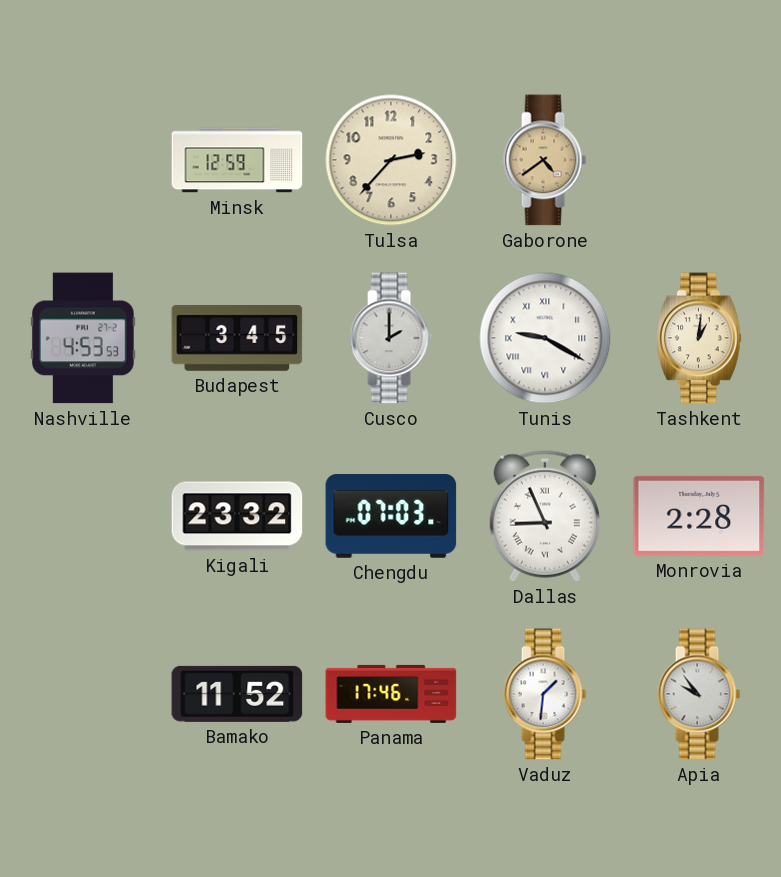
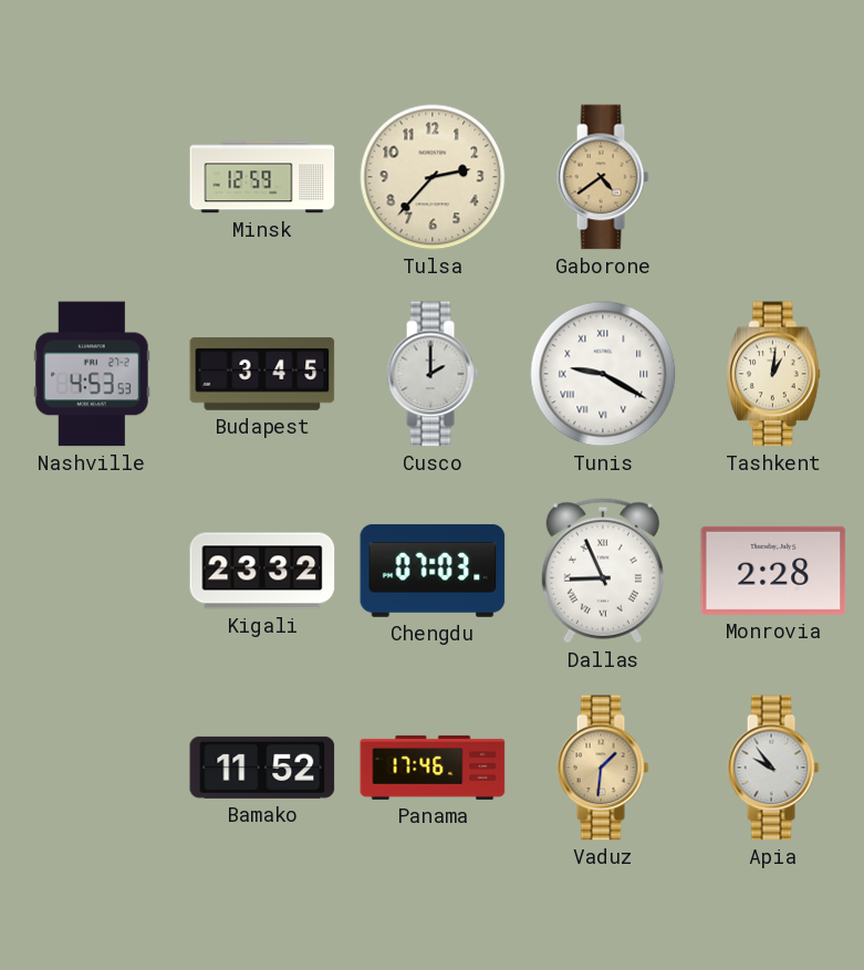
Vaduz dial: white -> champagne
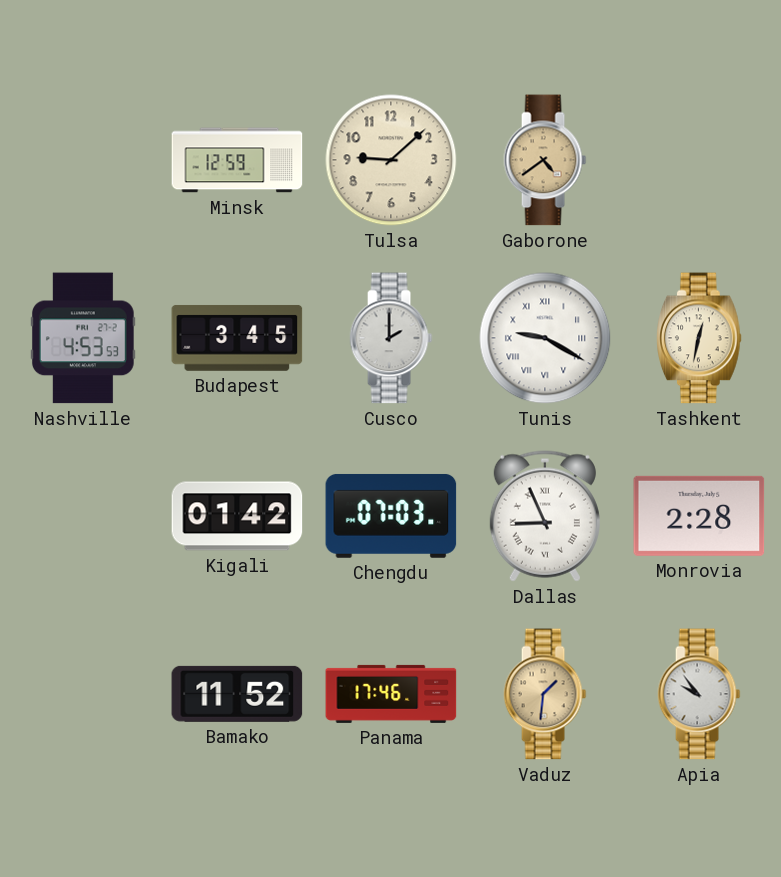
Tulsa: 2:37 -> 9:08
Tashkent: 1:01 -> 12:32
Kigali: 23:32 -> 01:42
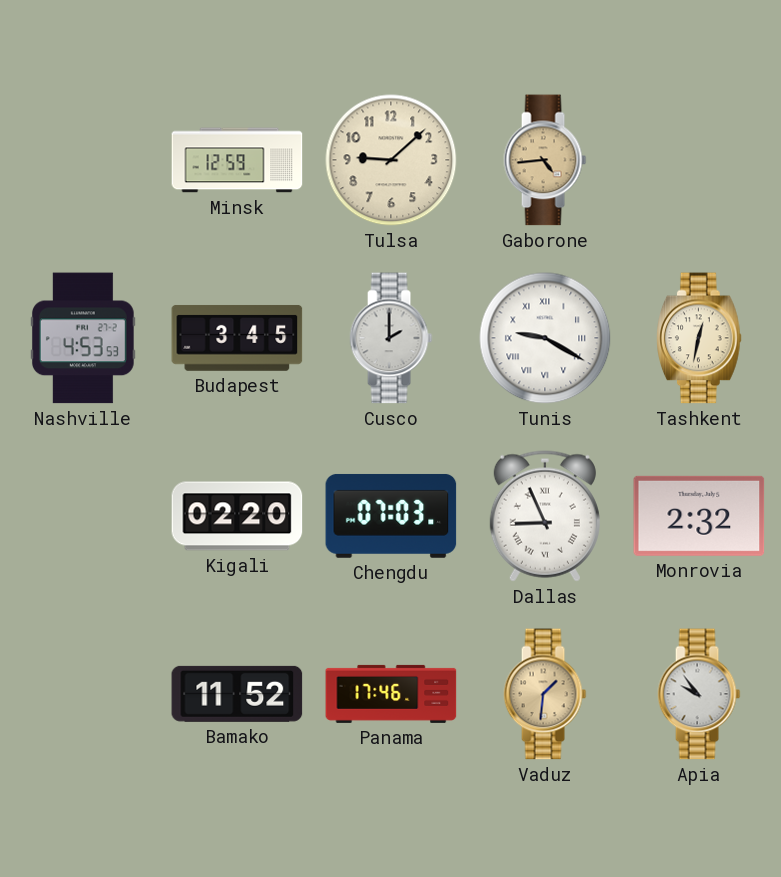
Gaborone: 4:39 -> 4:44
Kigali: 01:42 -> 02:20
Monrovia: 2:28 -> 2:32
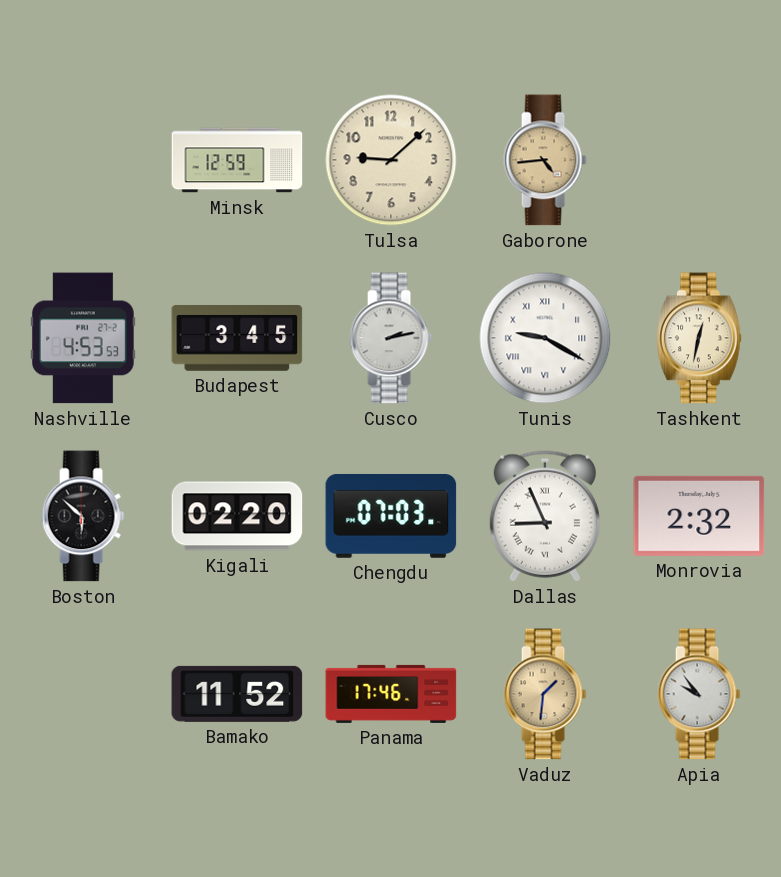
Cusco: 2:00 -> 2:13
Boston: none -> 5:52
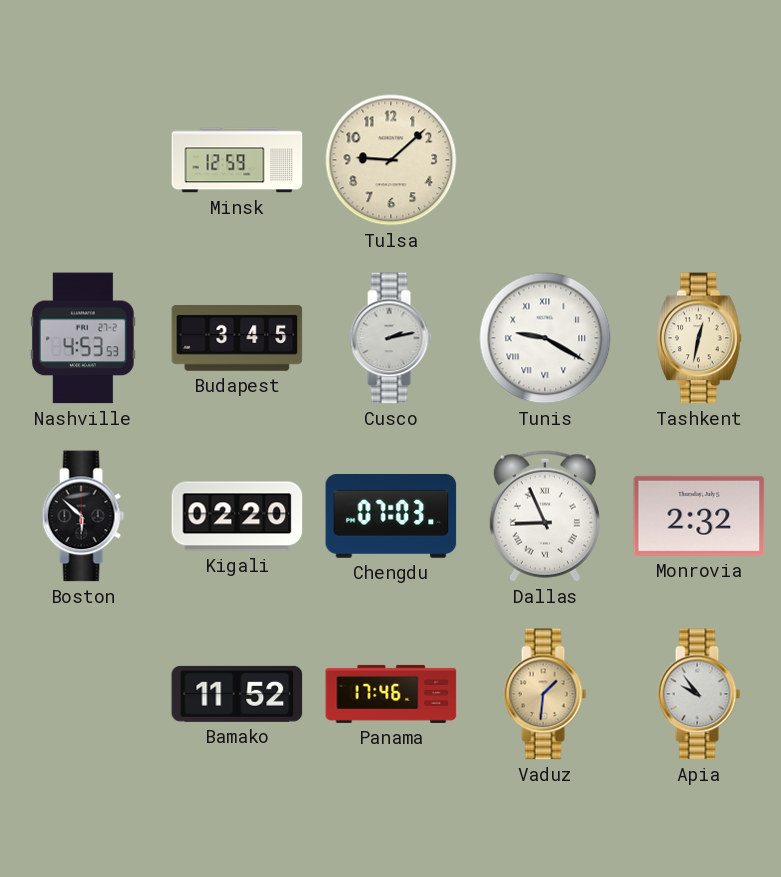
Gaborone: 4:44 -> none
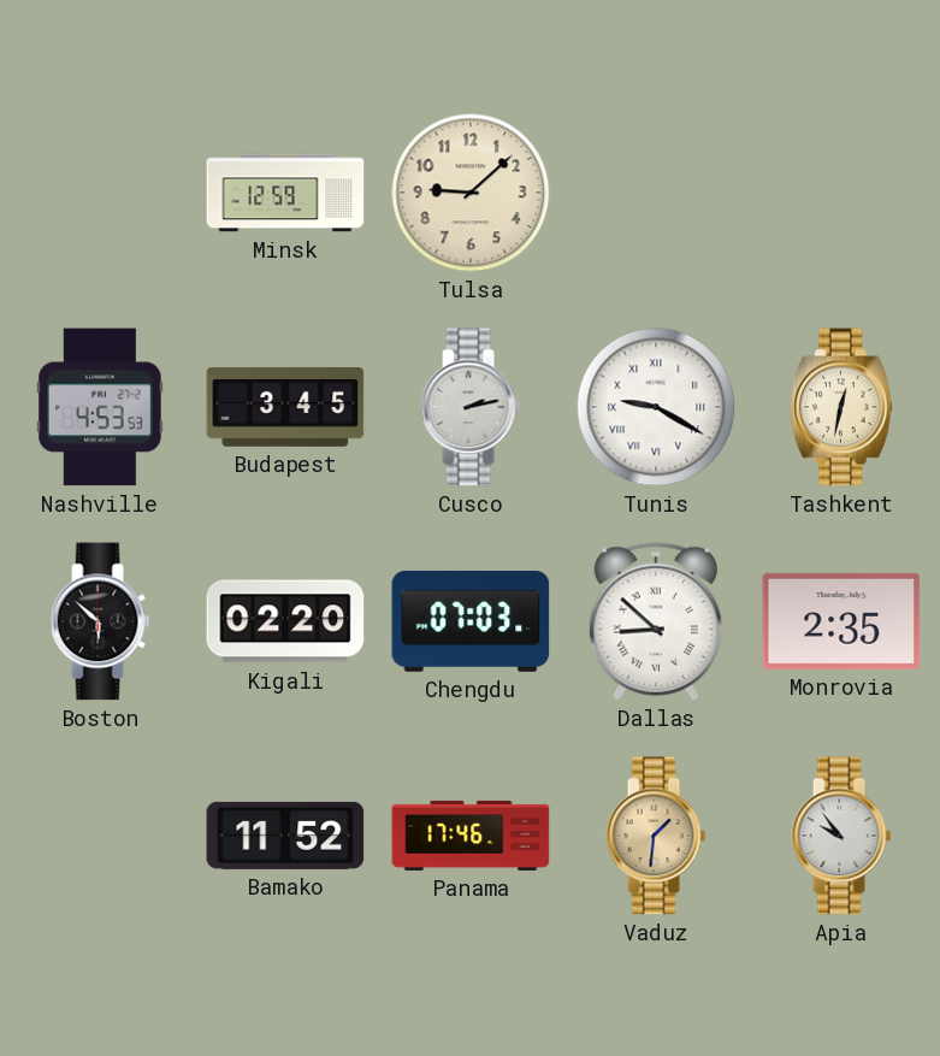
Dallas: 8:56 -> 8:52
Monrovia: 2:32 -> 2:35
